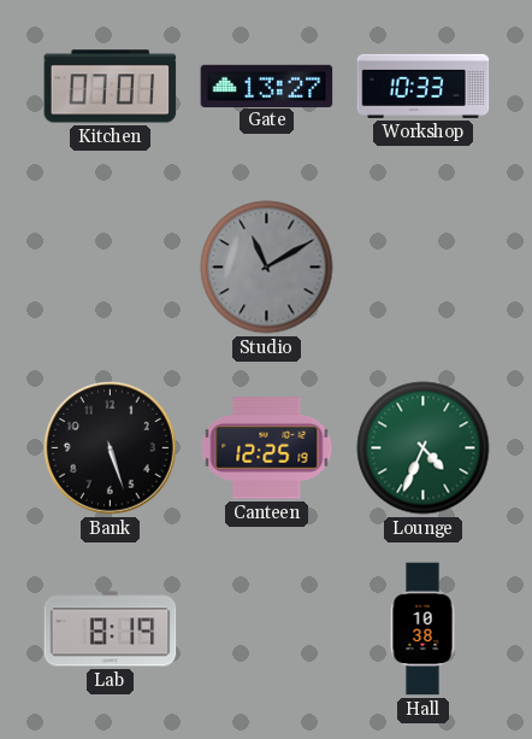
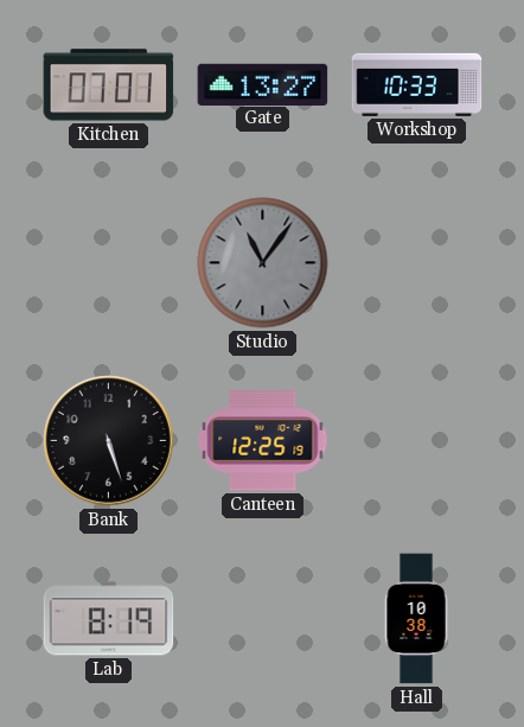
Studio: 11:10 -> 11:06
Lounge: 4:34 -> none
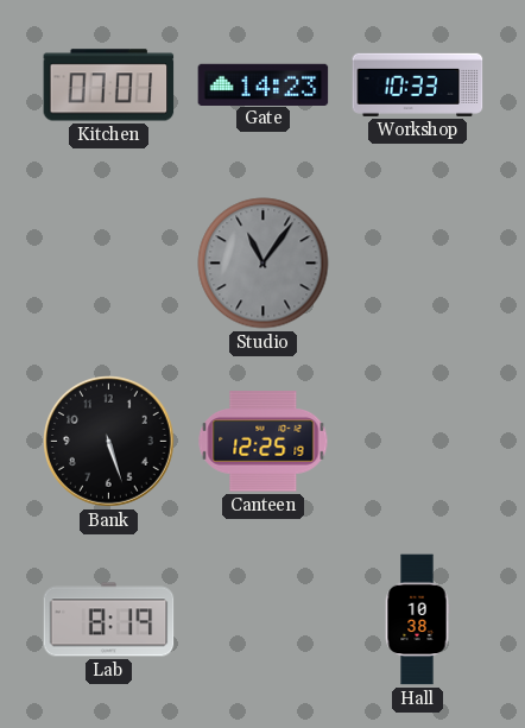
Gate: 13:27 -> 14:23
